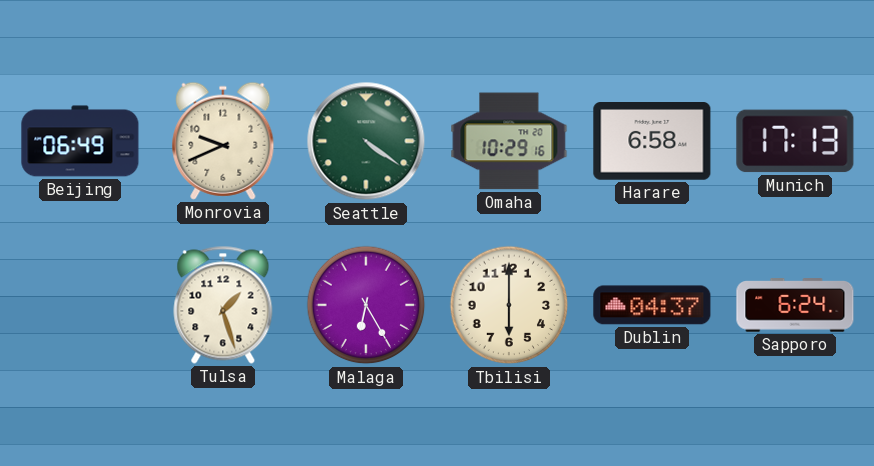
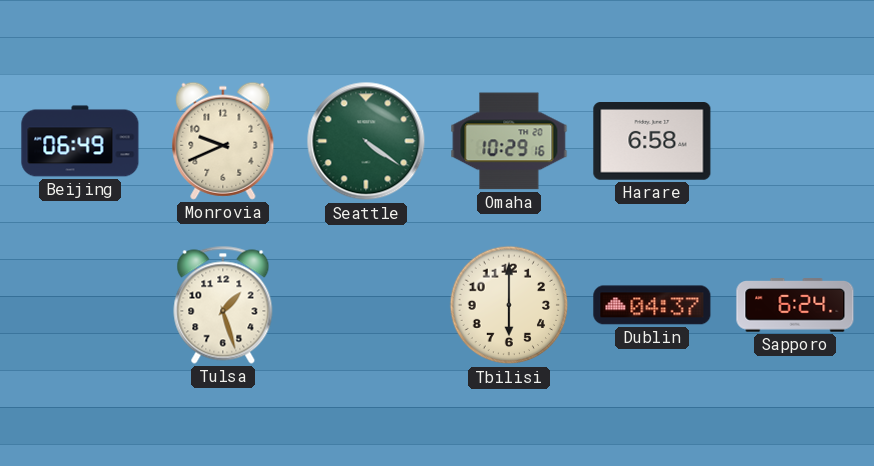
Munich: 17:13 -> none
Malaga: 6:25 -> none
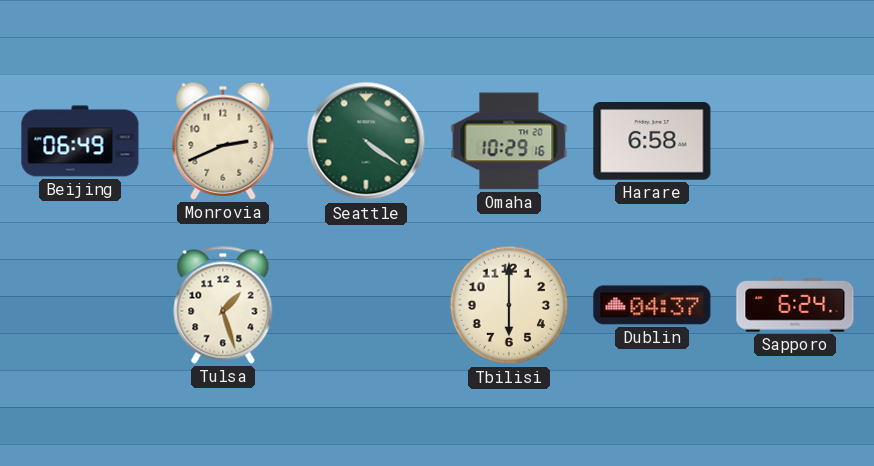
Monrovia: 9:41 -> 2:41
